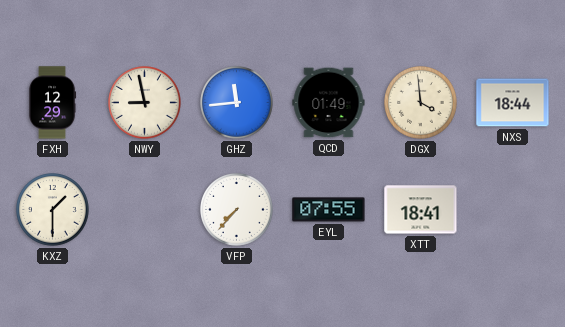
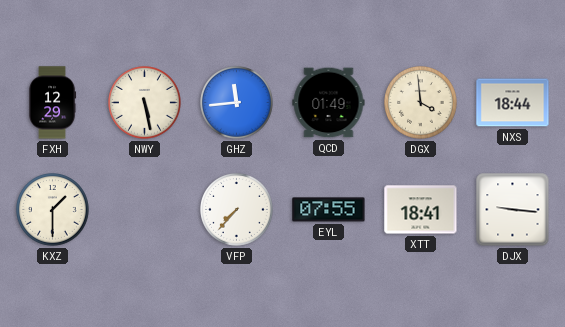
NWY: 8:58 -> 5:28
DJX: none -> 9:16
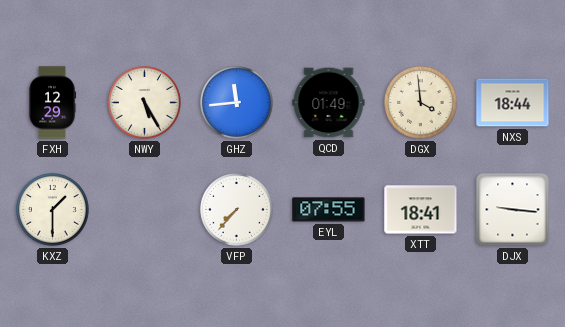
NWY: 5:28 -> 5:25
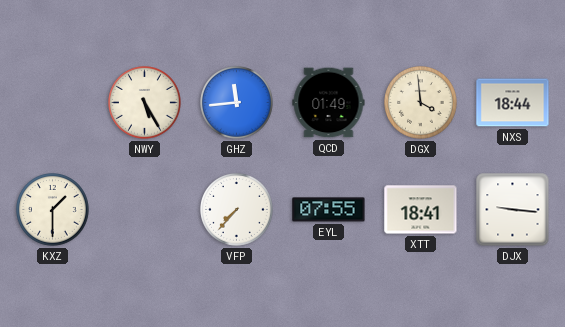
FXH: 12:29 -> none
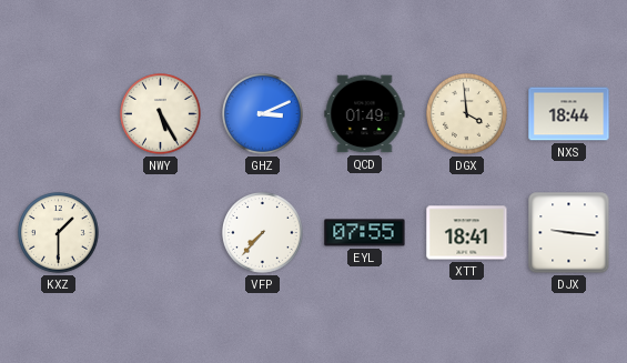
GHZ: 11:44 -> 3:11
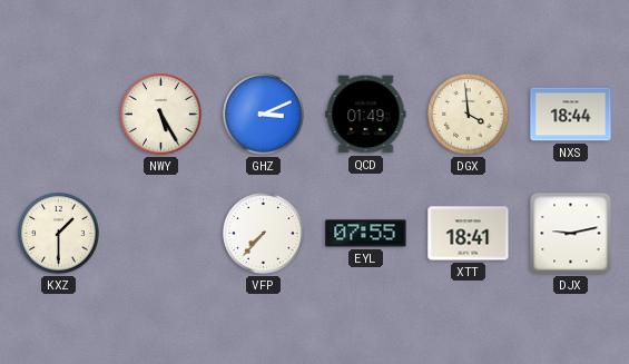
DJX: 9:16 -> 9:13
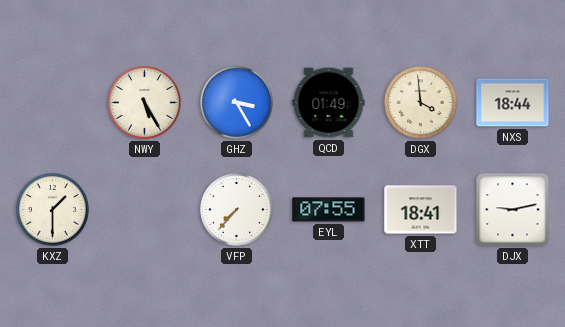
GHZ: 3:11 -> 3:25
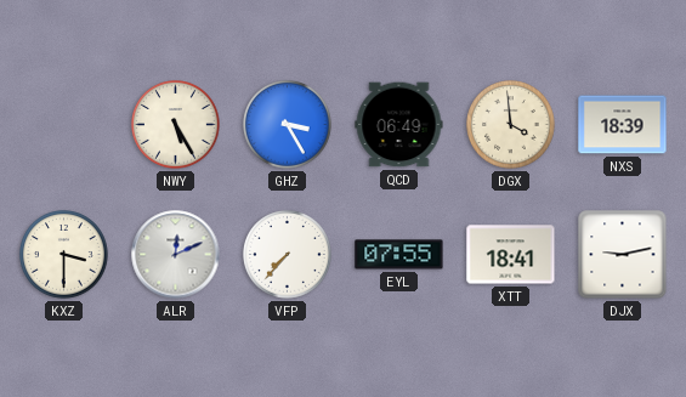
QCD: 01:49 -> 06:49
NXS: 18:44 -> 18:39
KXZ: 1:30 -> 3:30
ALR: none -> 12:11
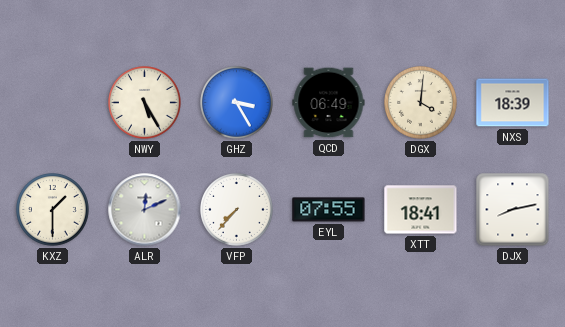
DGX: 3:59 -> 4:01
KXZ: 3:30 -> 1:30
DJX: 9:13 -> 8:13
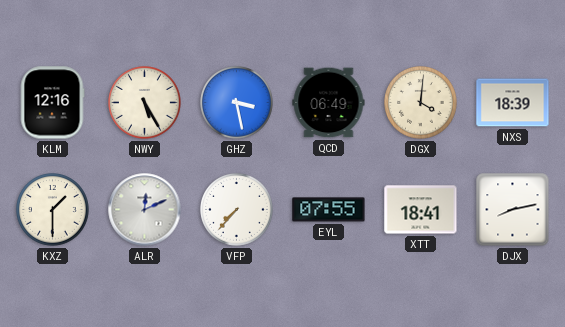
KLM: none -> 12:16
GHZ: 3:25 -> 3:28
